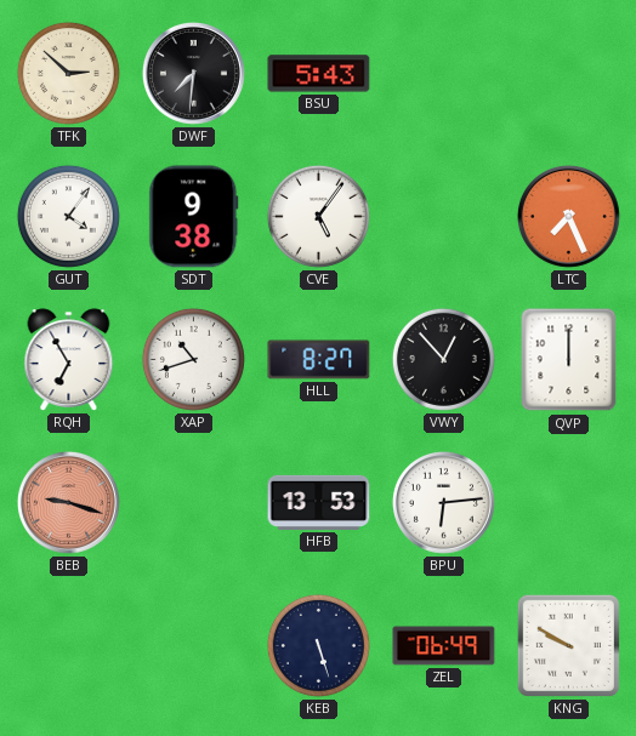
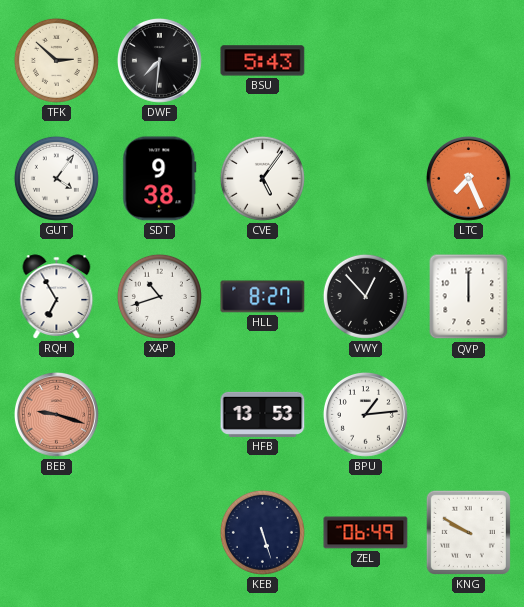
BPU: 6:14 -> 1:14
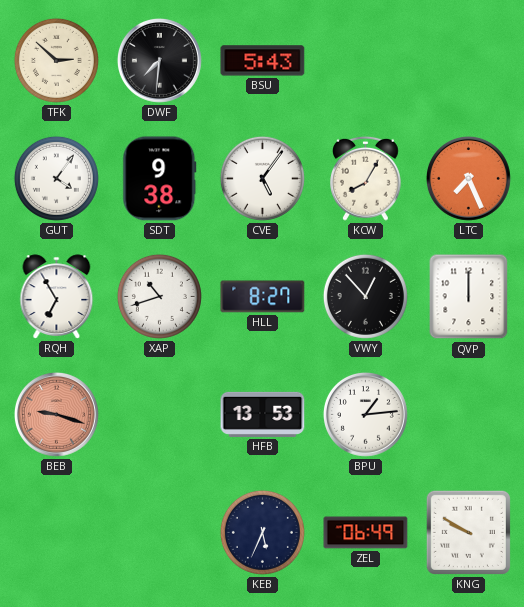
KCW: none -> 8:05
KEB: 5:27 -> 5:34
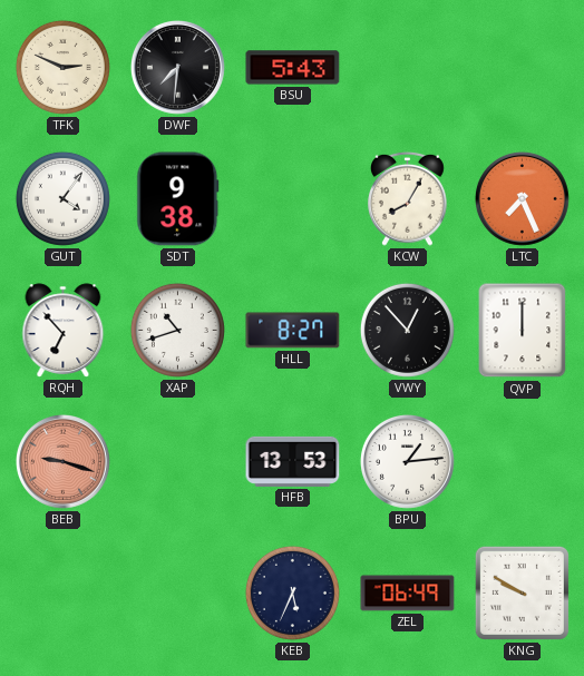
TFK: 2:52 -> 2:49
CVE: 5:06 -> none
RQH: 6:55 -> 6:53
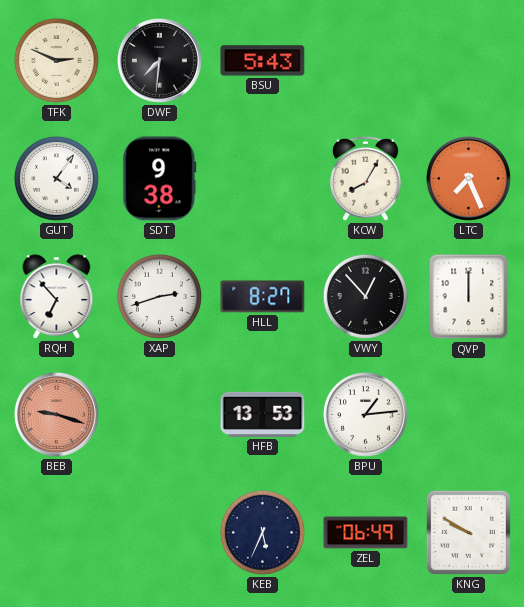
XAP: 10:42 -> 2:42
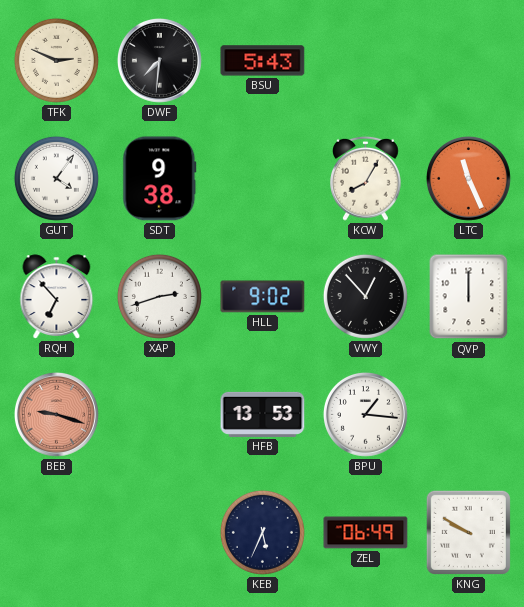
LTC: 7:26 -> 11:26
HLL: 8:27 -> 9:02
BPU: 1:14 -> 1:16
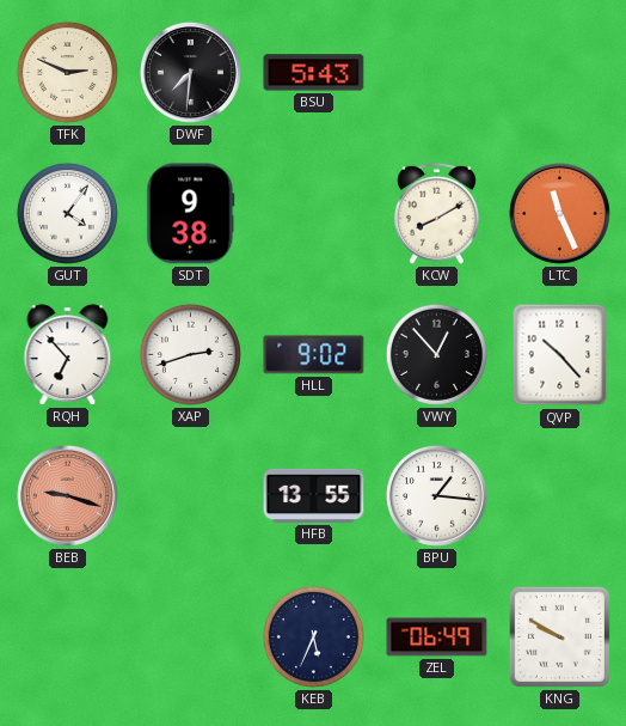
KCW: 8:05 -> 8:10
QVP: 12:00 -> 10:23
HFB: 13:53 -> 13:55
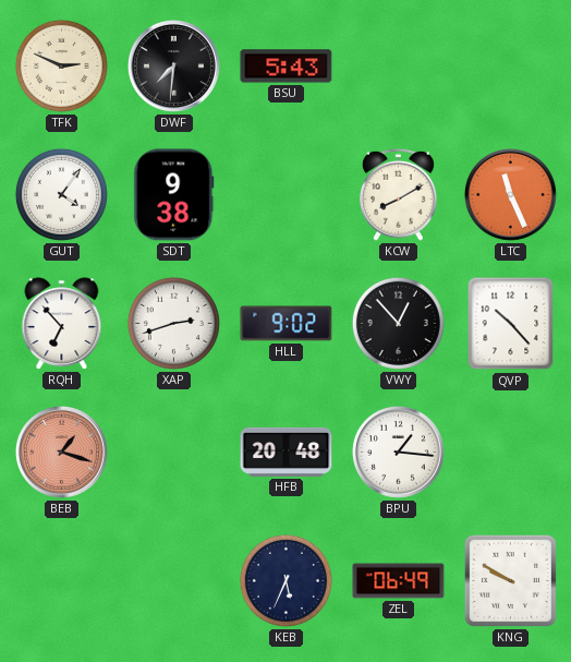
BEB: 9:18 -> 1:18
HFB: 13:55 -> 20:48
